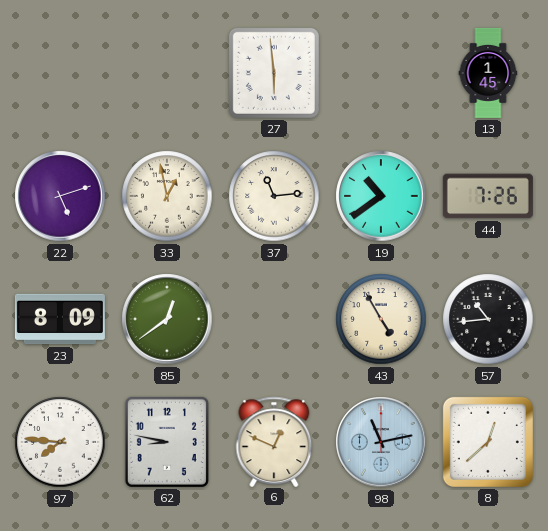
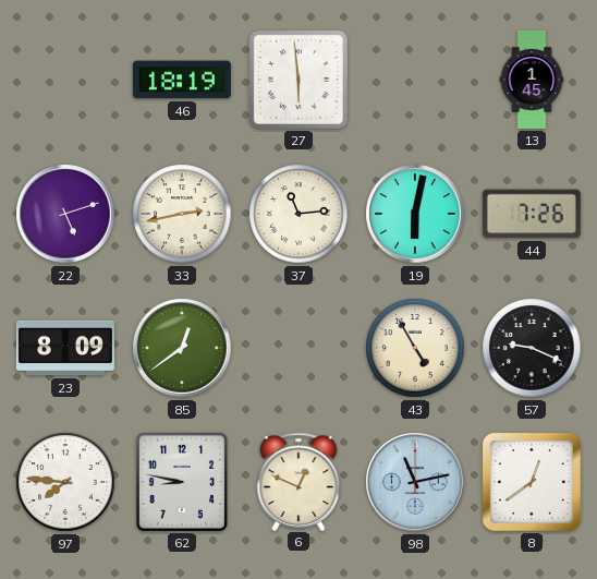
46: none -> 18:19
33: 12:58 -> 2:43
19: 10:39 -> 6:02
57: 10:44 -> 9:19
8: 12:38 -> 12:39
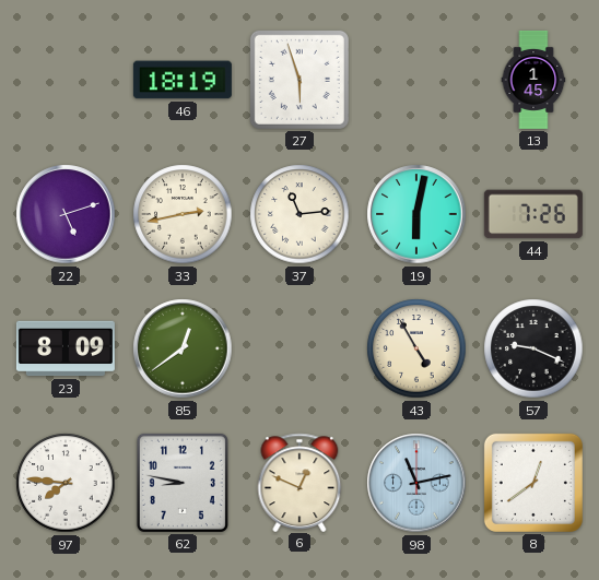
27: 5:59 -> 5:57
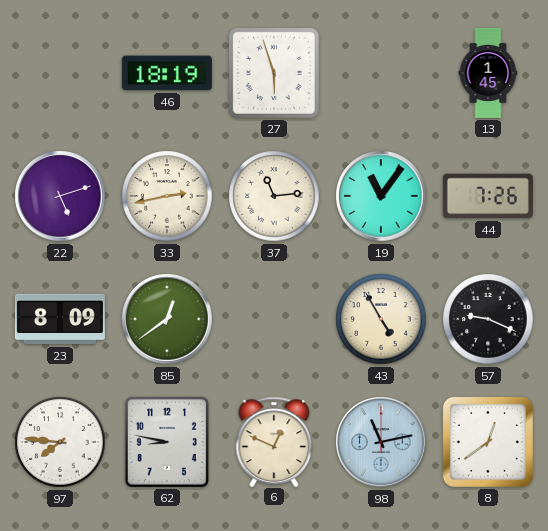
19: 6:02 -> 11:06
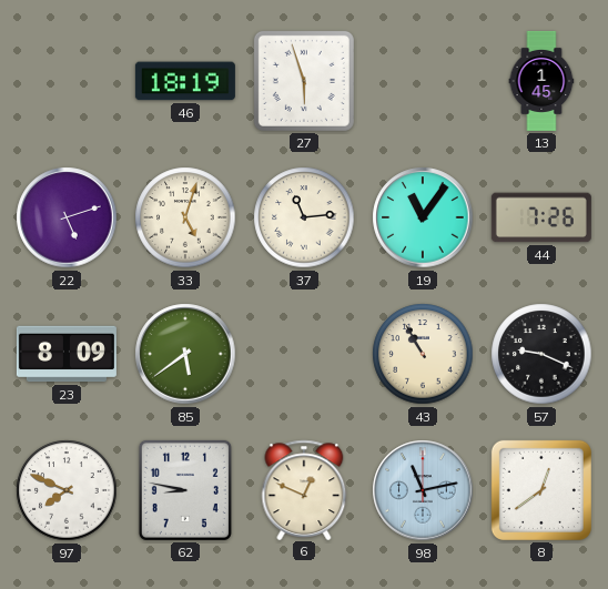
33: 2:43 -> 5:03
85: 12:39 -> 5:39
43: 4:55 -> 10:55
97: 7:46 -> 7:49
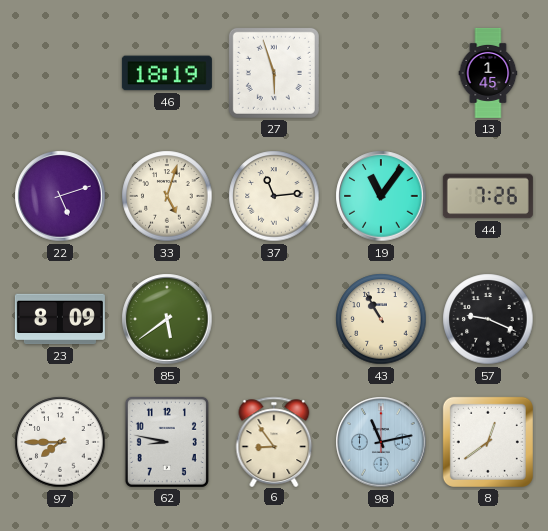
97: 7:49 -> 7:45
6: 12:49 -> 8:54
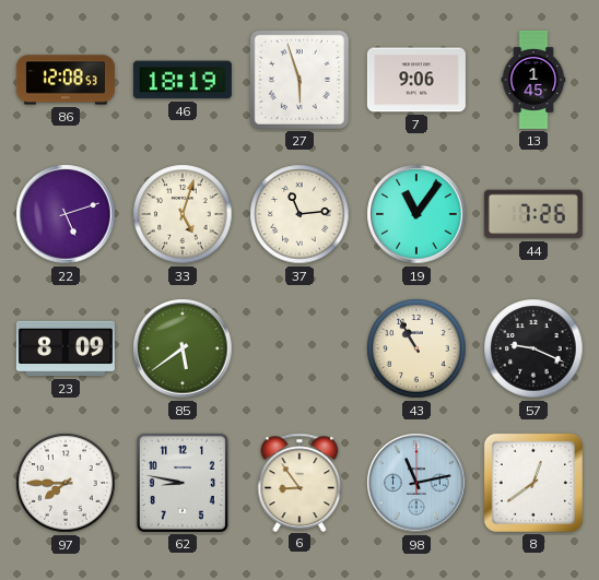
86: none -> 12:08
7: none -> 9:06
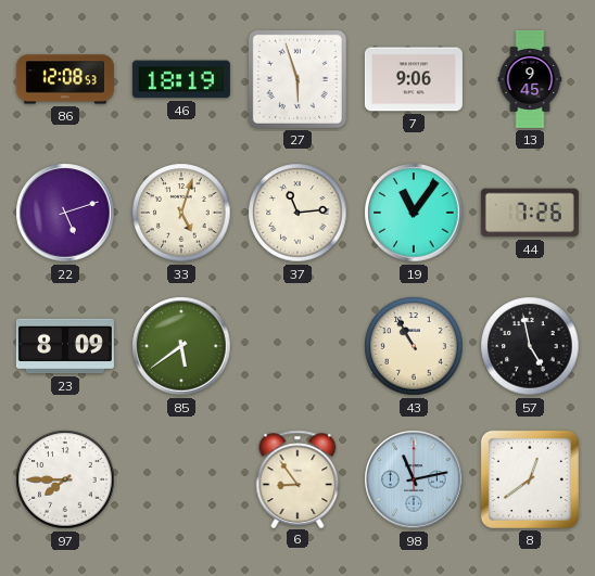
13: 1:45 -> 9:45
57: 9:19 -> 4:58
62: 8:47 -> none
